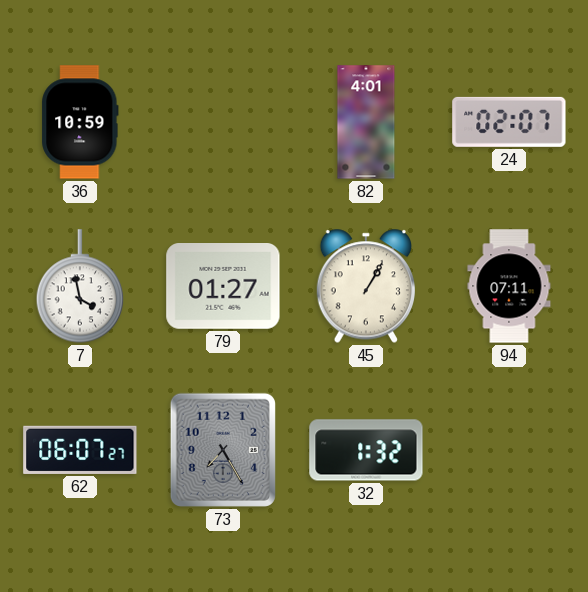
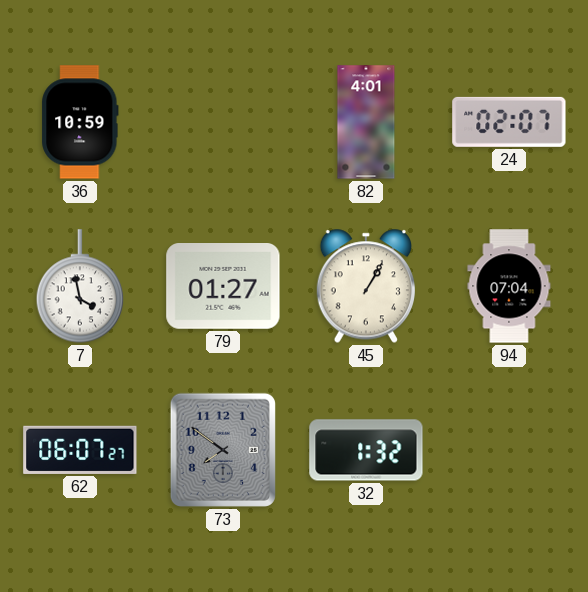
94: 07:11 -> 07:04
73: 7:25 -> 7:51
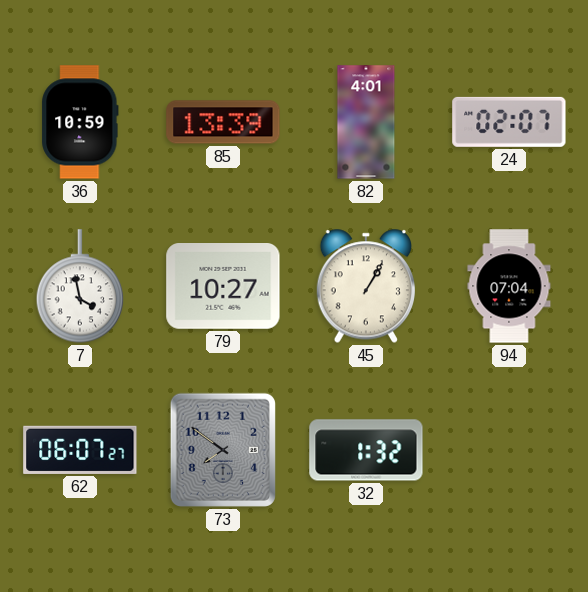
85: none -> 13:39
79: 01:27 -> 10:27
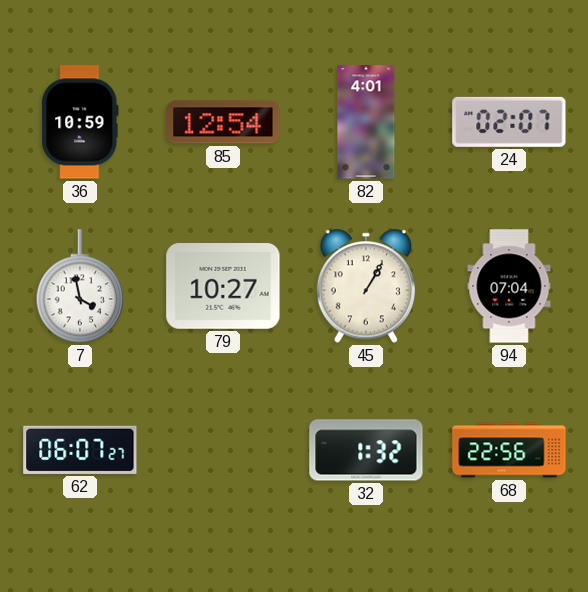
85: 13:39 -> 12:54
73: 7:51 -> none
68: none -> 22:56
